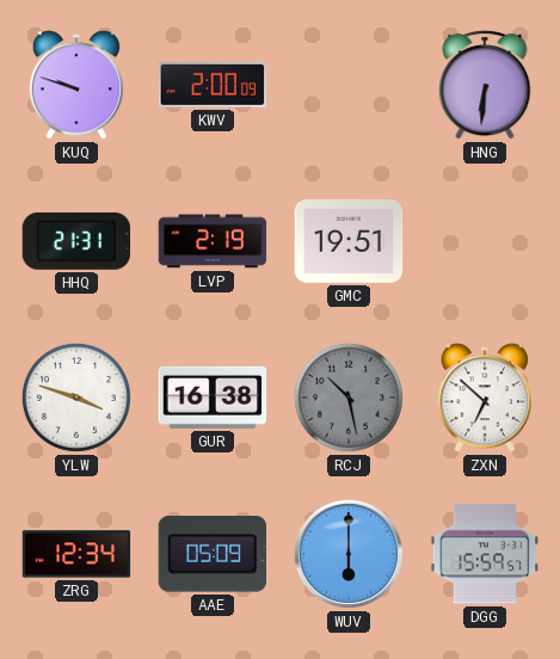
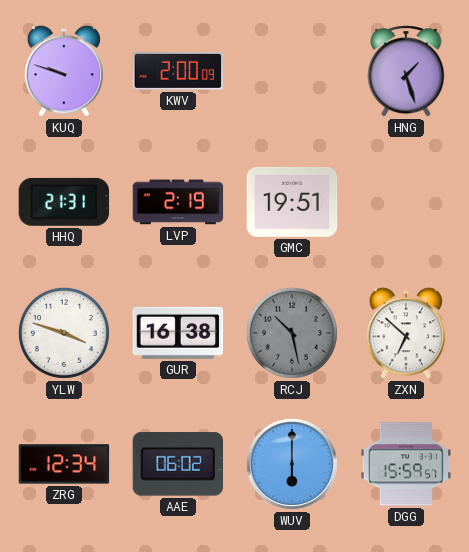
HNG: 6:31 -> 1:27
AAE: 05:09 -> 06:02
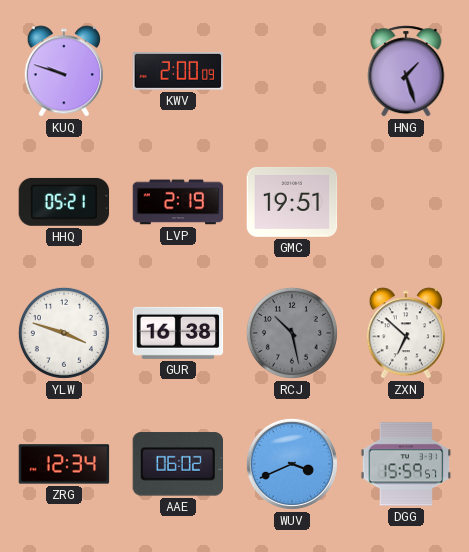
HHQ: 21:31 -> 05:21
WUV: 6:00 -> 3:41
